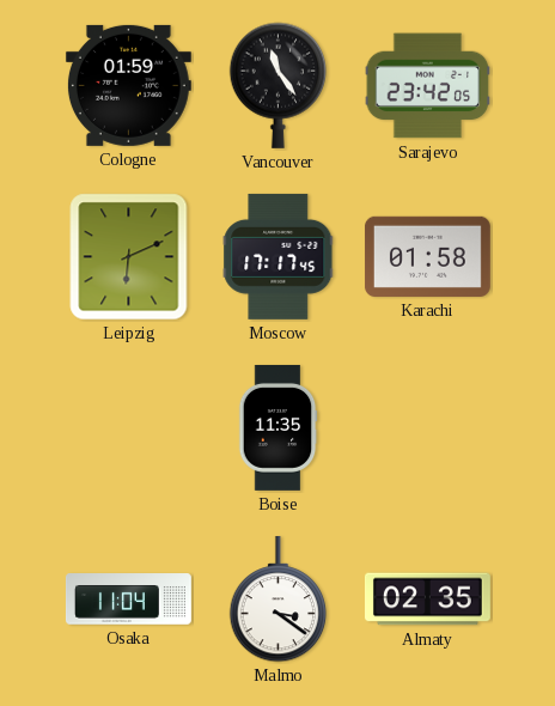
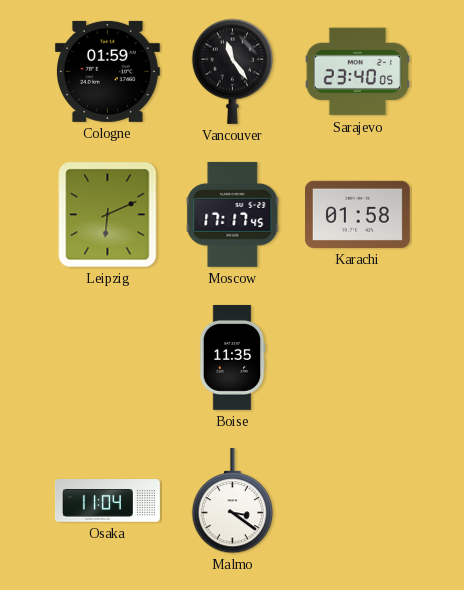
Sarajevo: 23:42 -> 23:40
Almaty: 02:35 -> none
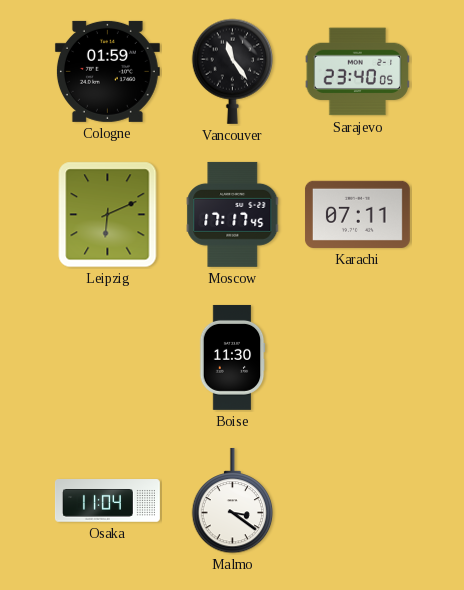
Karachi: 01:58 -> 07:11
Boise: 11:35 -> 11:30
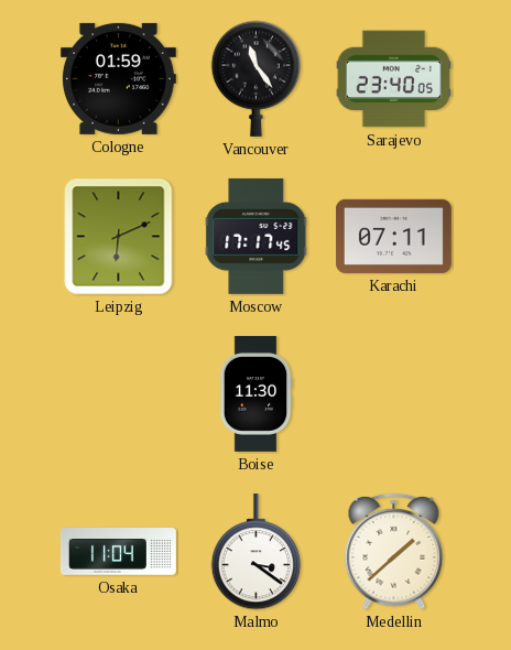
Medellin: none -> 1:38
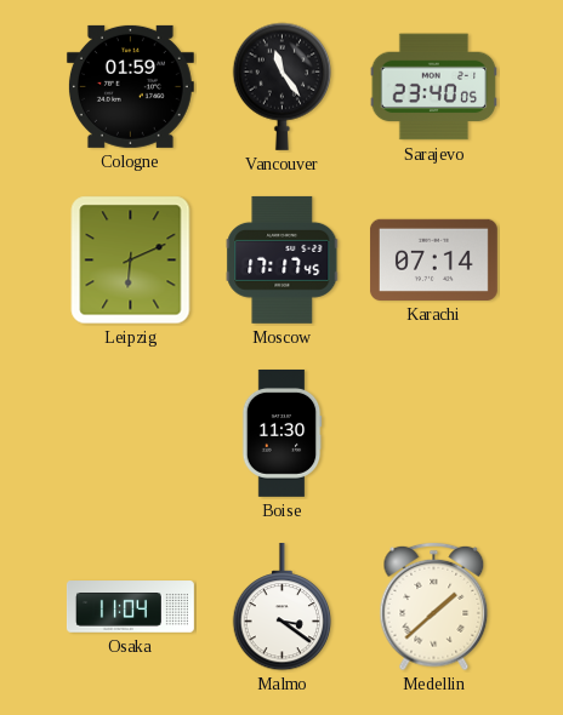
Karachi: 07:11 -> 07:14
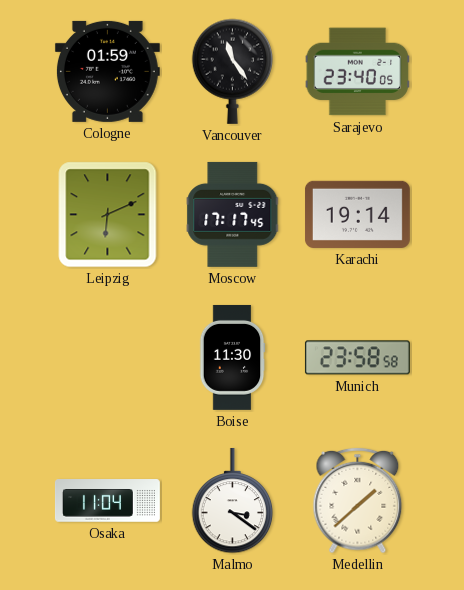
Karachi: 07:14 -> 19:14
Munich: none -> 23:58
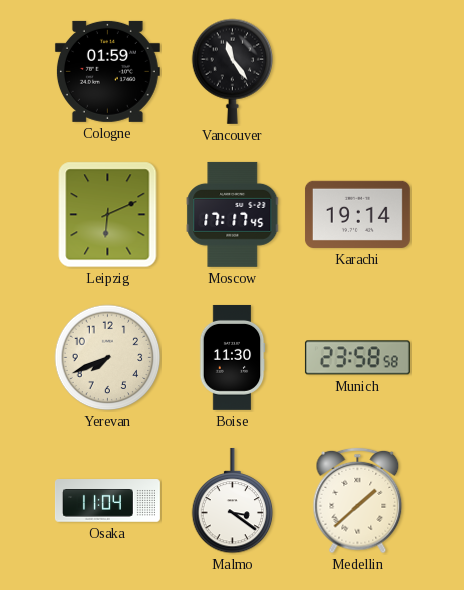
Sarajevo: 23:40 -> none
Yerevan: none -> 7:41
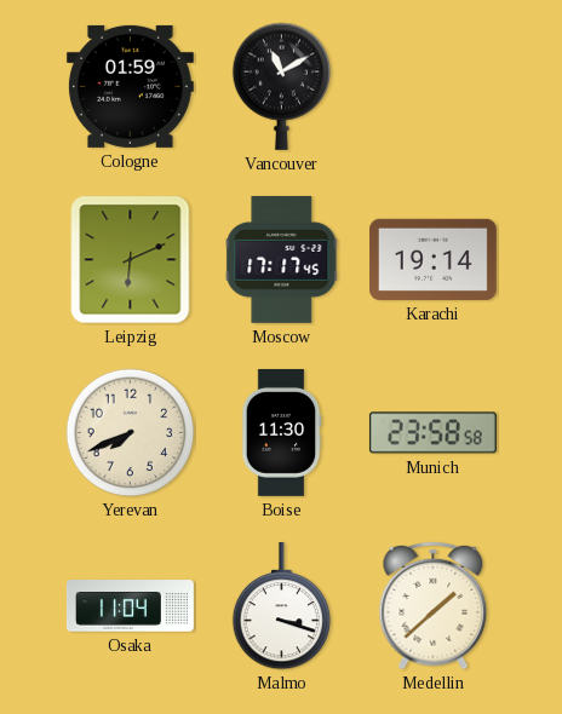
Vancouver: 11:24 -> 11:10
Malmo: 3:21 -> 3:18
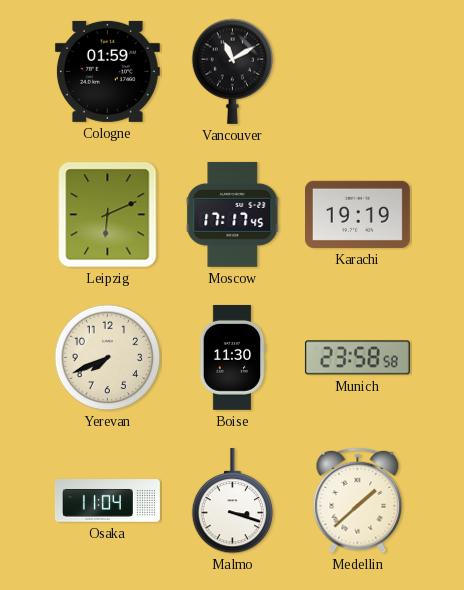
Karachi: 19:14 -> 19:19
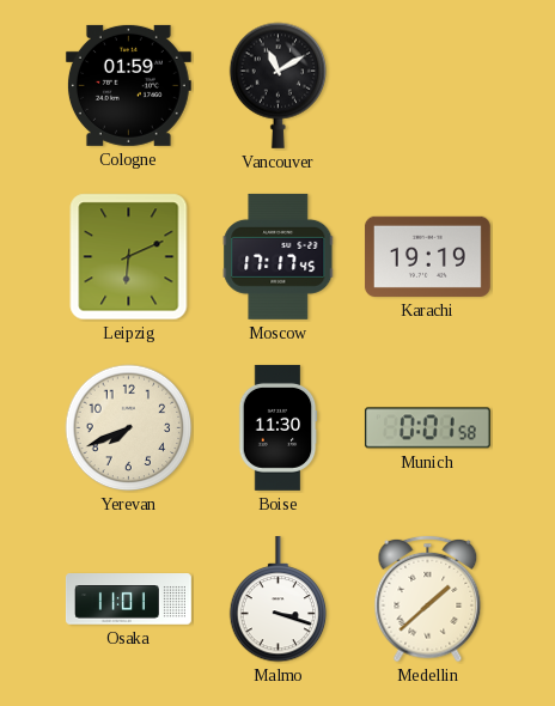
Munich: 23:58 -> 0:01
Osaka: 11:04 -> 11:01
